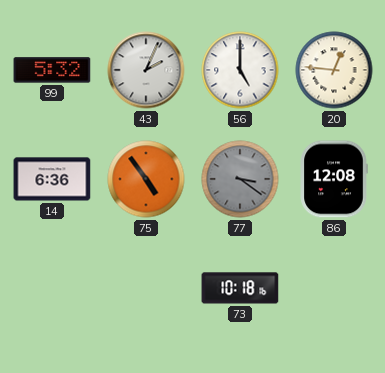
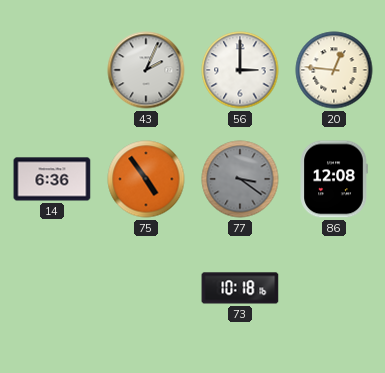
99: 5:32 -> none
56: 5:00 -> 3:00
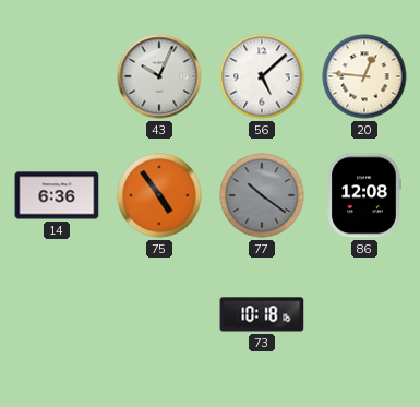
43: 2:04 -> 10:04
56: 3:00 -> 5:08
77: 3:21 -> 10:21
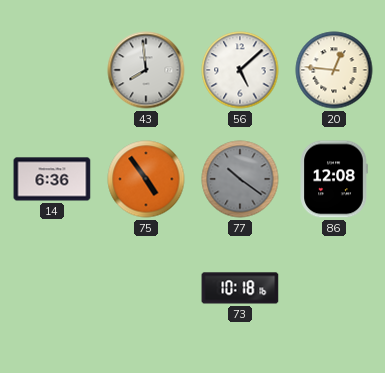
43: 10:04 -> 7:59
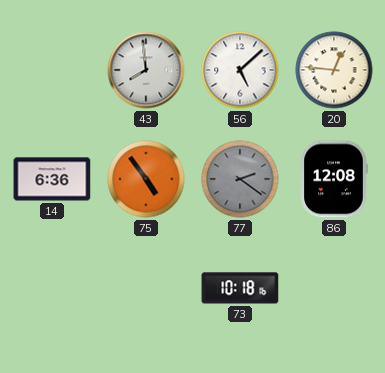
77: 10:21 -> 2:21
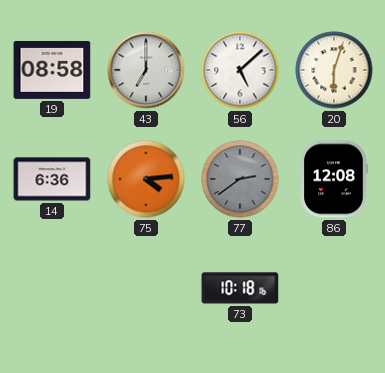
19: none -> 08:58
43: 7:59 -> 7:00
20: 12:46 -> 6:03
75: 4:54 -> 4:14
77: 2:21 -> 2:39
